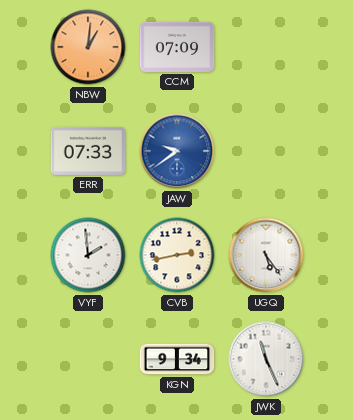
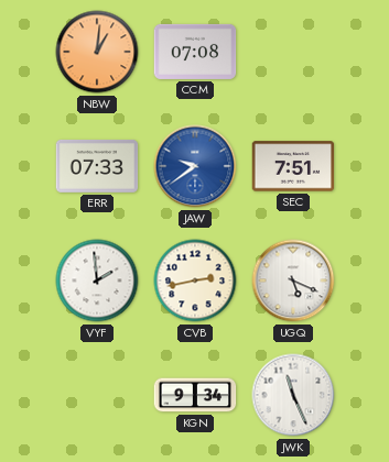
CCM: 07:09 -> 07:08
SEC: none -> 7:51
UGQ: 5:24 -> 5:19
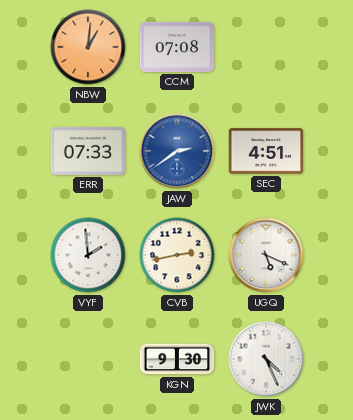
JAW: 9:39 -> 2:39
SEC: 7:51 -> 4:51
KGN: 9:34 -> 9:30
JWK: 11:26 -> 4:26
